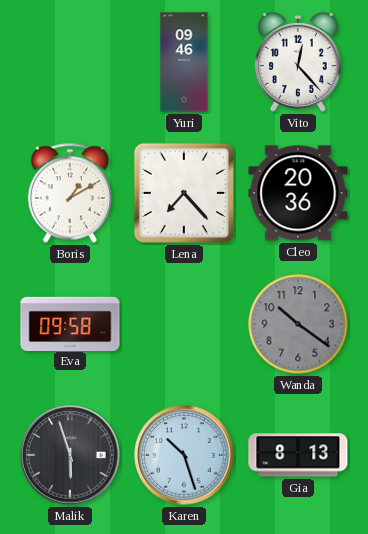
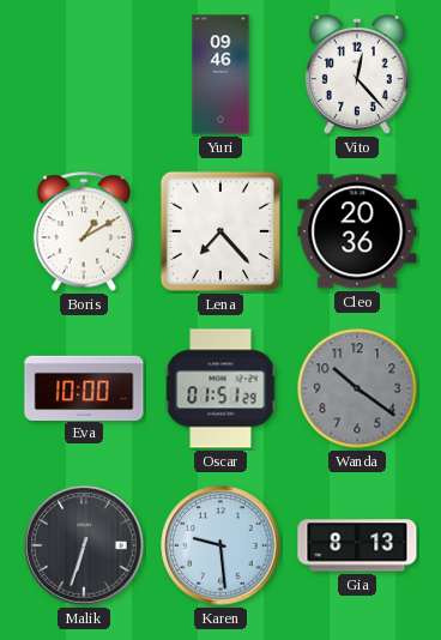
Eva: 09:58 -> 10:00
Oscar: none -> 01:51
Malik: 5:57 -> 6:33
Karen: 10:27 -> 9:29
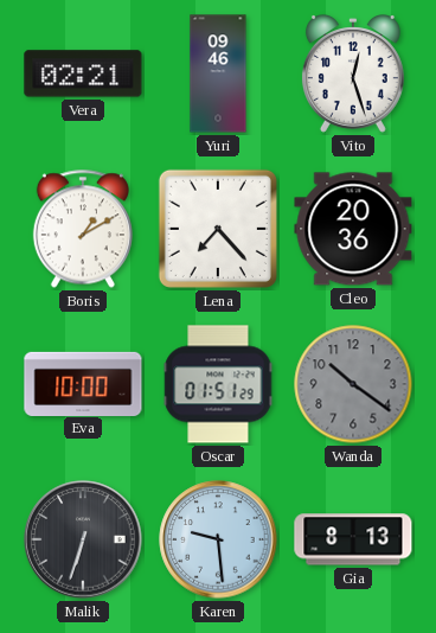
Vera: none -> 02:21
Vito: 12:23 -> 12:27
